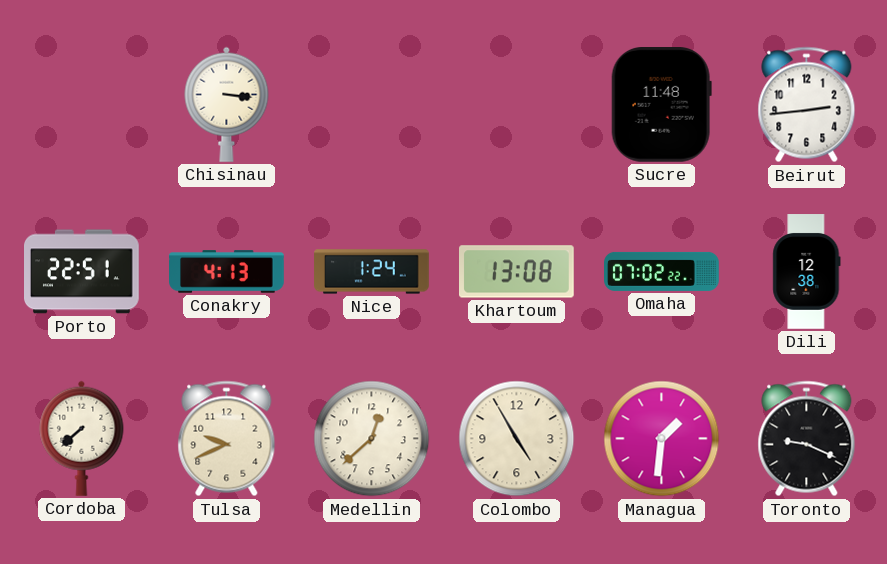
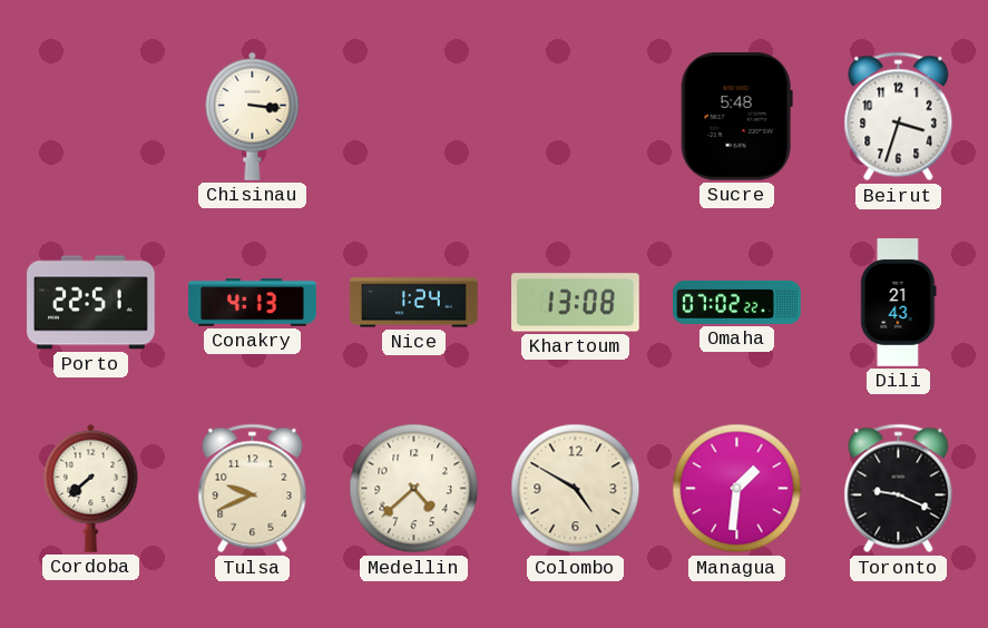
Sucre: 11:48 -> 5:48
Beirut: 2:44 -> 3:33
Dili: 12:38 -> 21:43
Medellin: 12:38 -> 4:38
Colombo: 4:55 -> 4:50
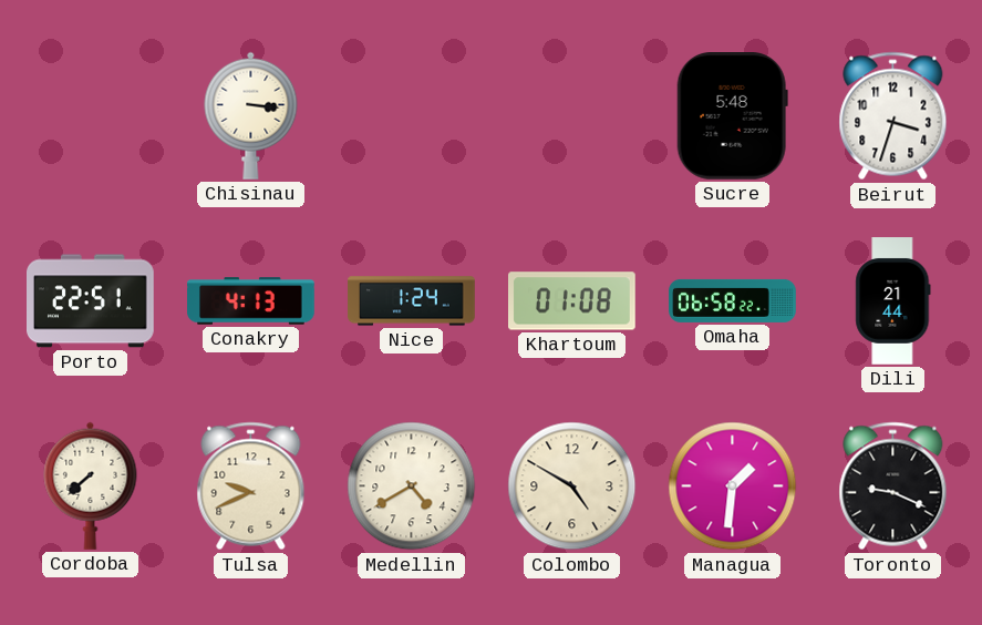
Khartoum: 13:08 -> 01:08
Omaha: 07:02 -> 06:58
Dili: 21:43 -> 21:44
Medellin: 4:38 -> 4:40
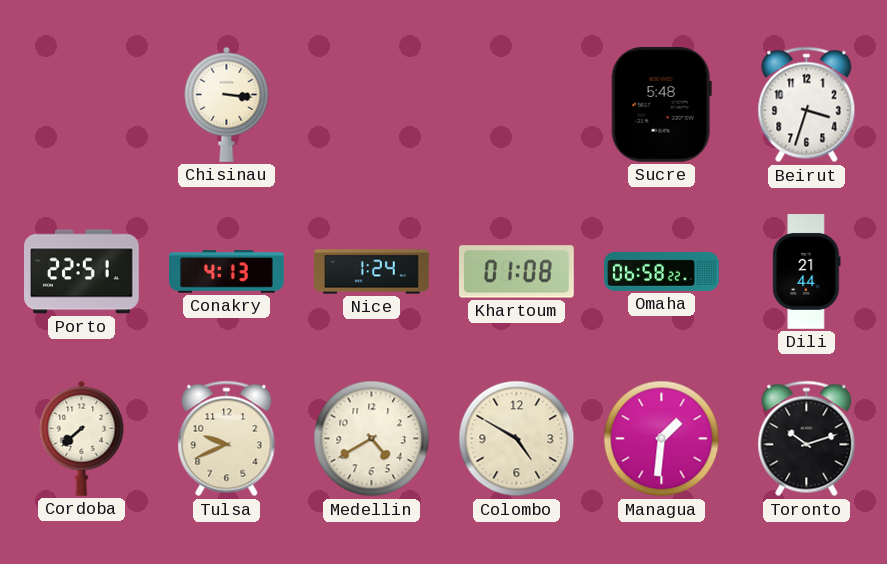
Toronto: 9:19 -> 10:12
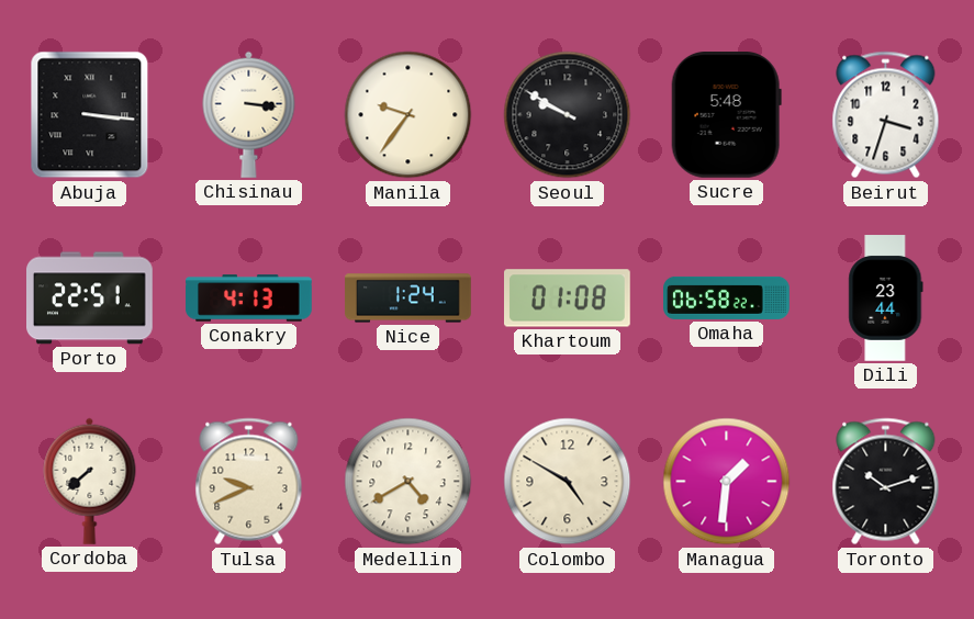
Abuja: none -> 3:16
Manila: none -> 9:36
Seoul: none -> 9:50
Dili: 21:44 -> 23:44
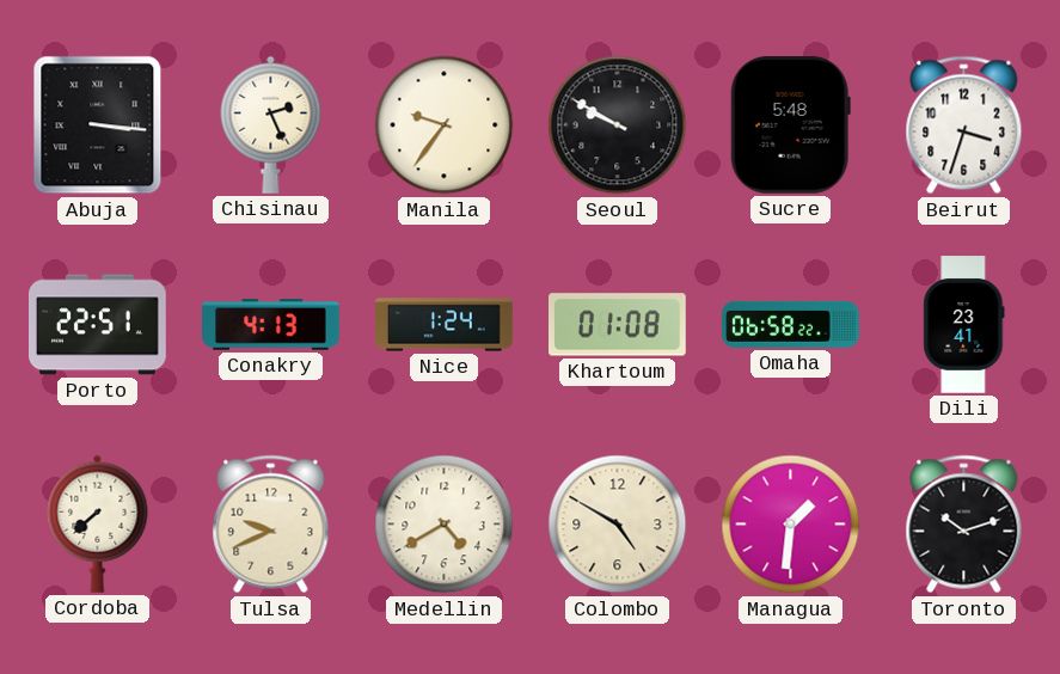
Chisinau: 3:16 -> 2:26
Dili: 23:44 -> 23:41
